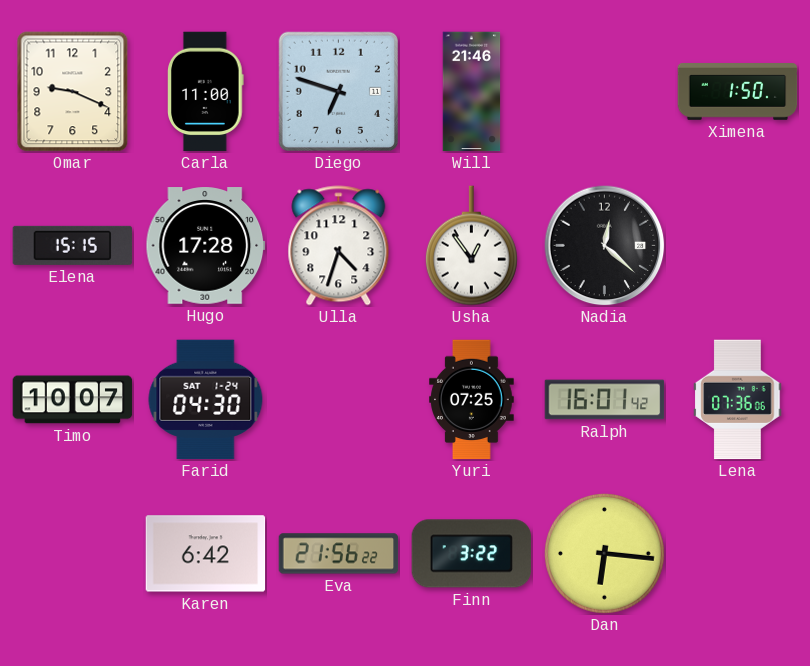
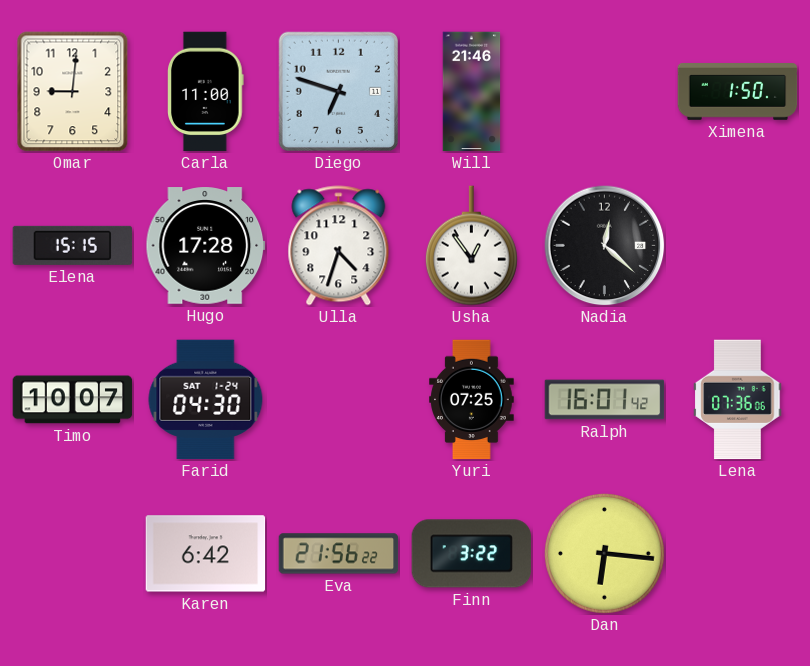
Omar: 9:19 -> 9:01
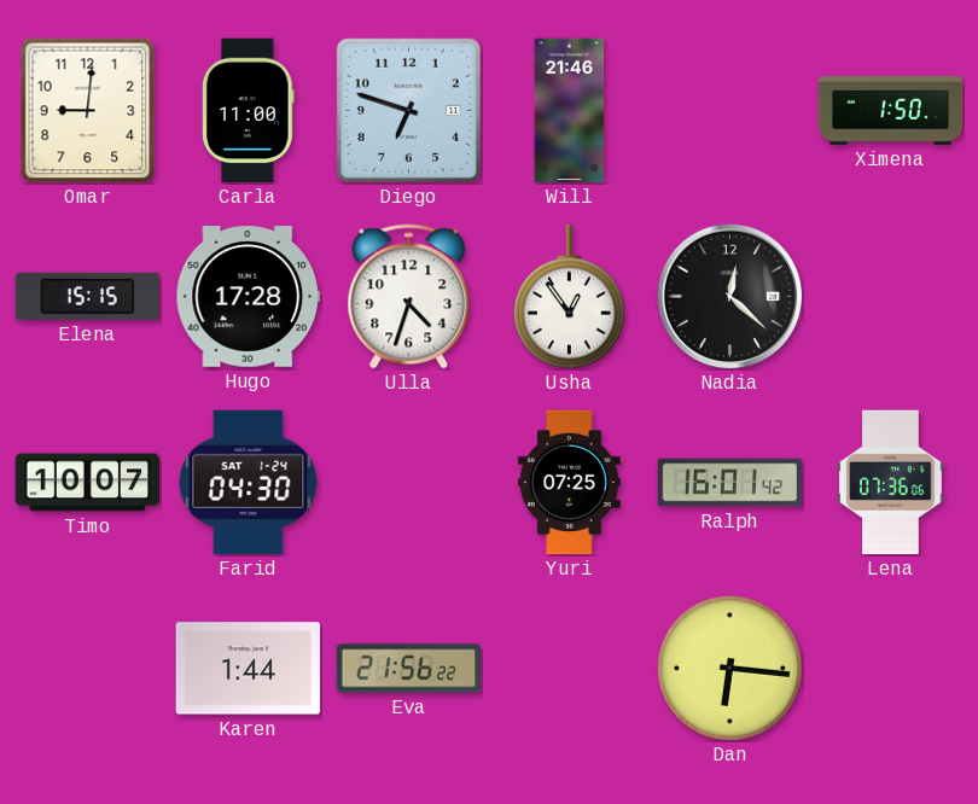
Karen: 6:42 -> 1:44
Finn: 3:22 -> none
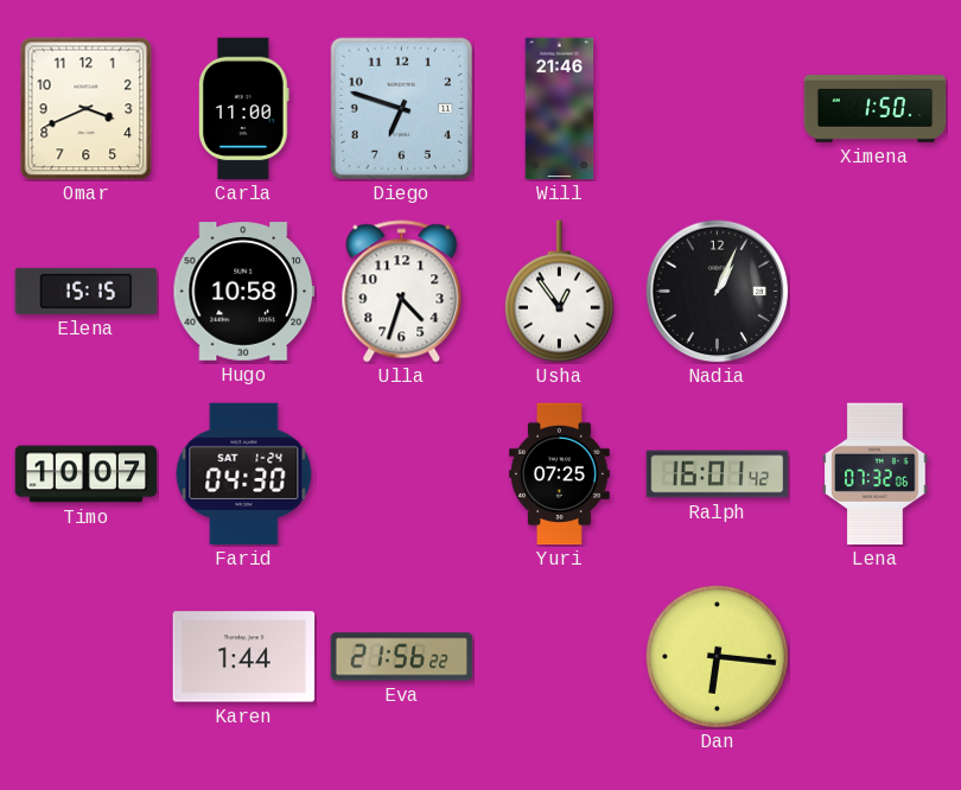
Omar: 9:01 -> 3:41
Hugo: 17:28 -> 10:58
Nadia: 12:22 -> 1:04
Lena: 07:36 -> 07:32
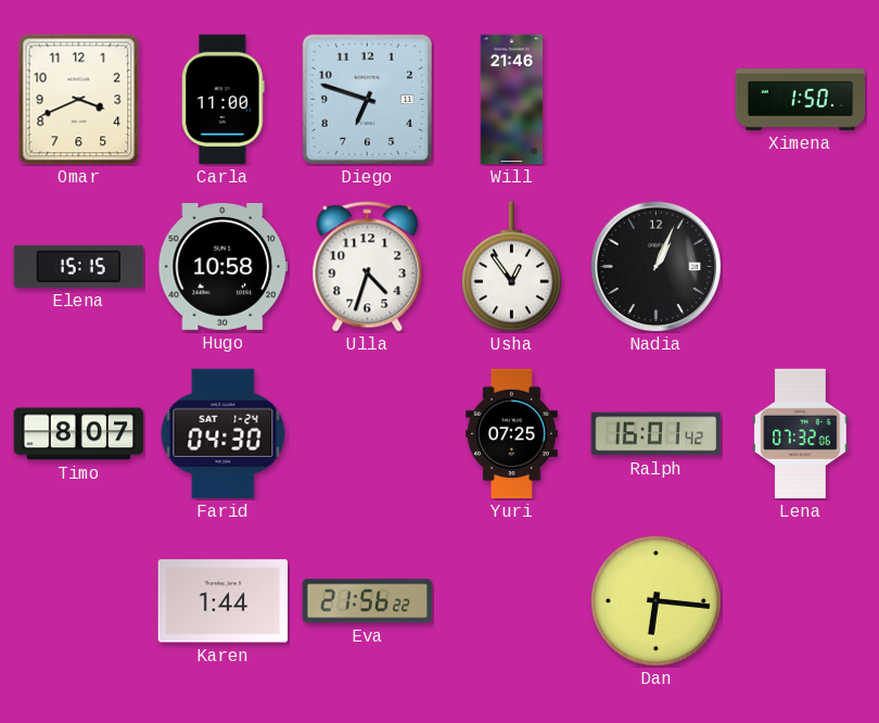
Timo: 10:07 -> 8:07
